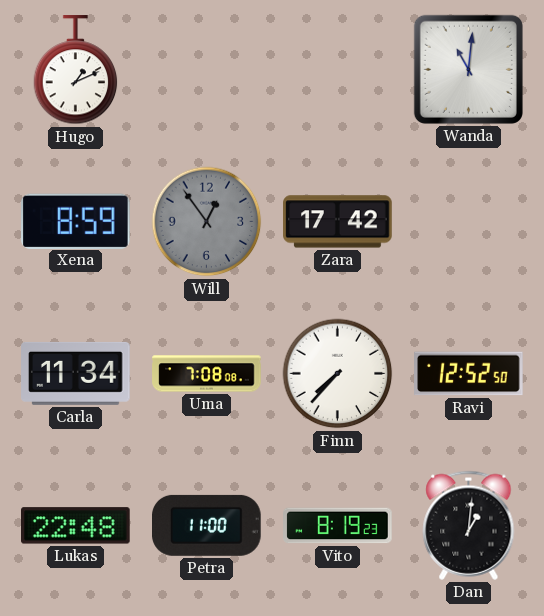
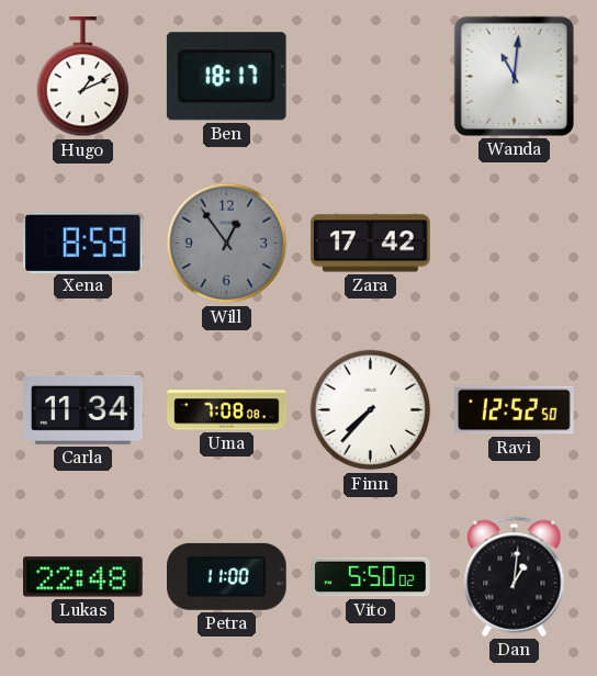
Ben: none -> 18:17
Vito: 8:19 -> 5:50
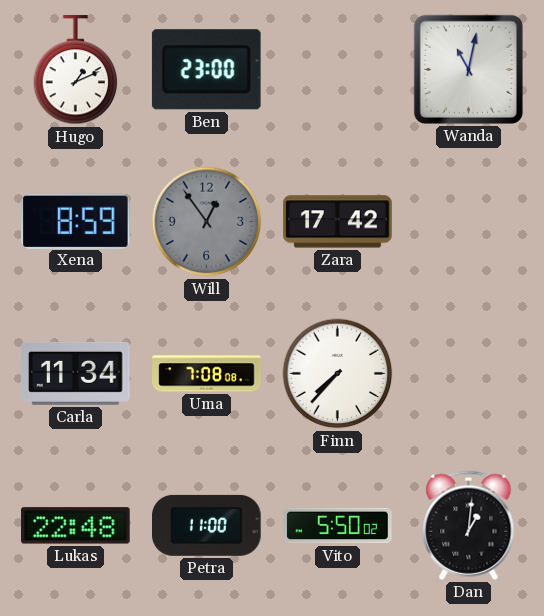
Ben: 18:17 -> 23:00
Wanda: 11:01 -> 11:02
Ravi: 12:52 -> none
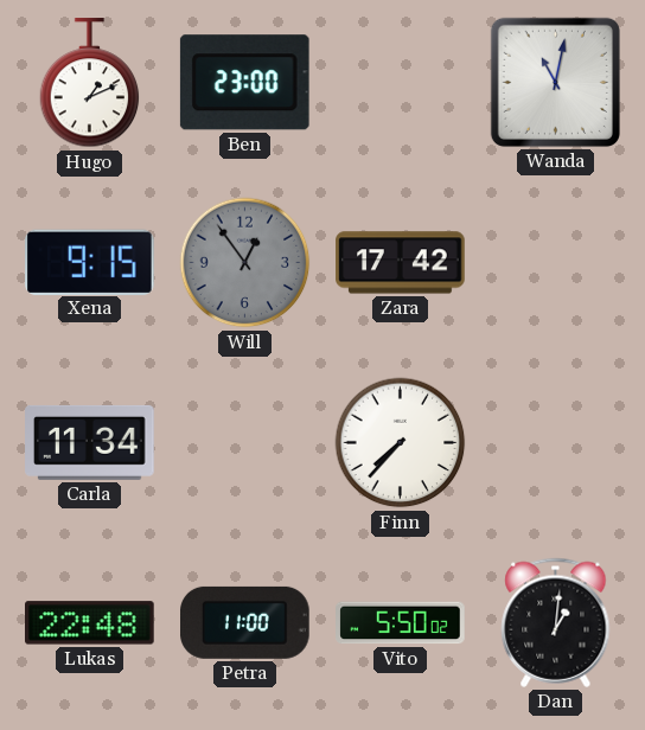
Xena: 8:59 -> 9:15
Uma: 7:08 -> none
